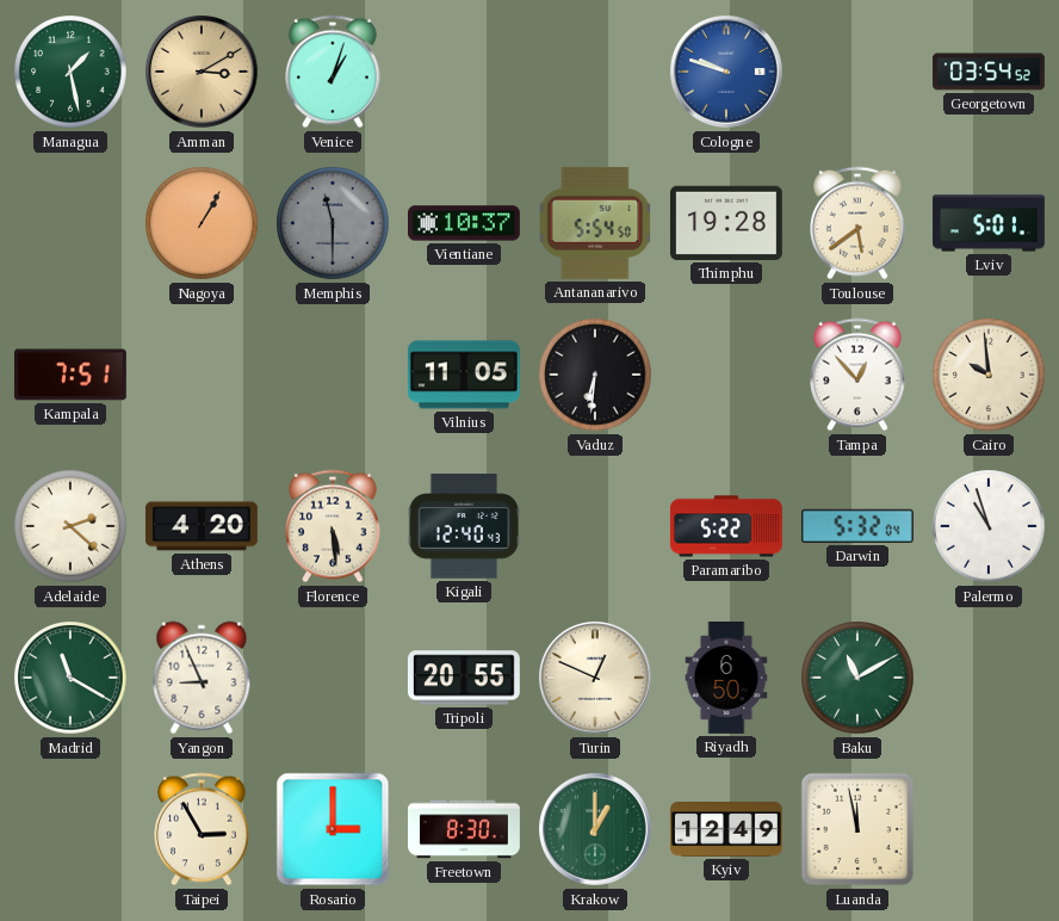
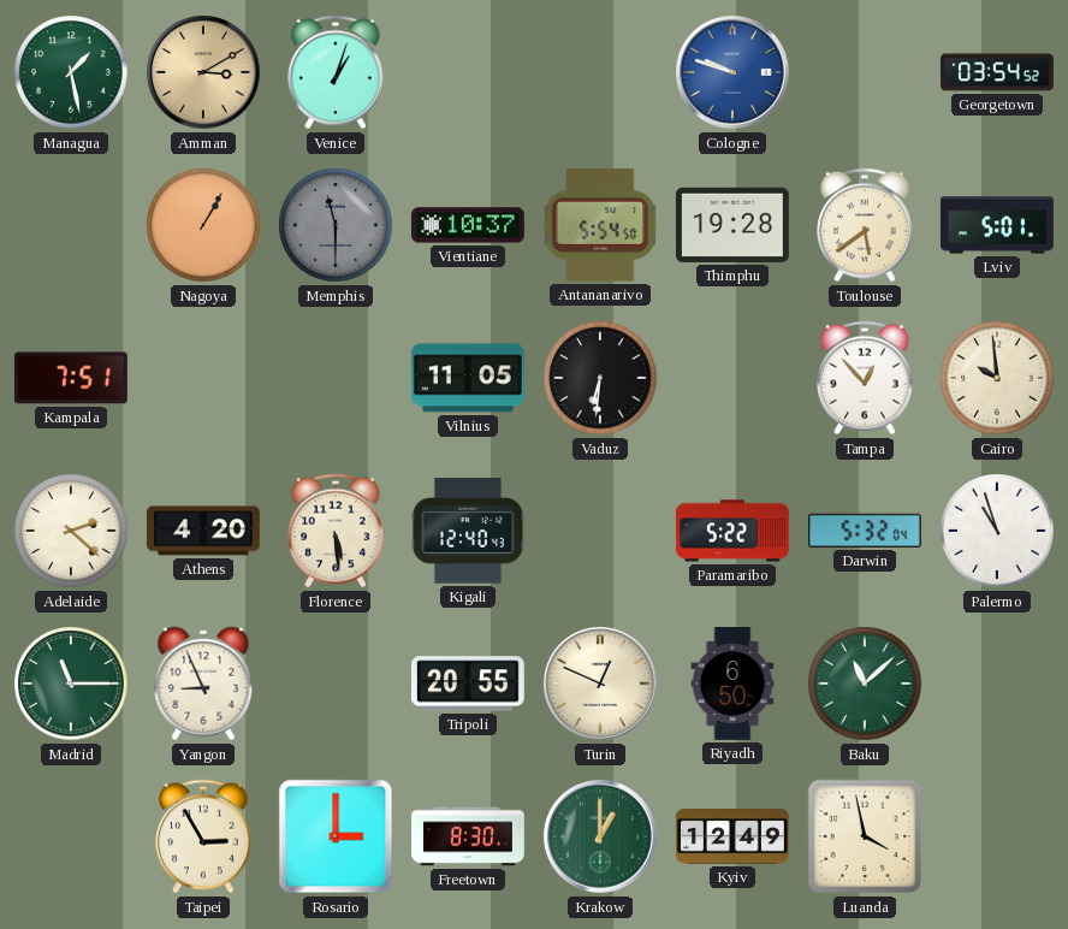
Madrid: 11:20 -> 11:15
Baku: 11:10 -> 11:08
Luanda: 11:58 -> 3:58
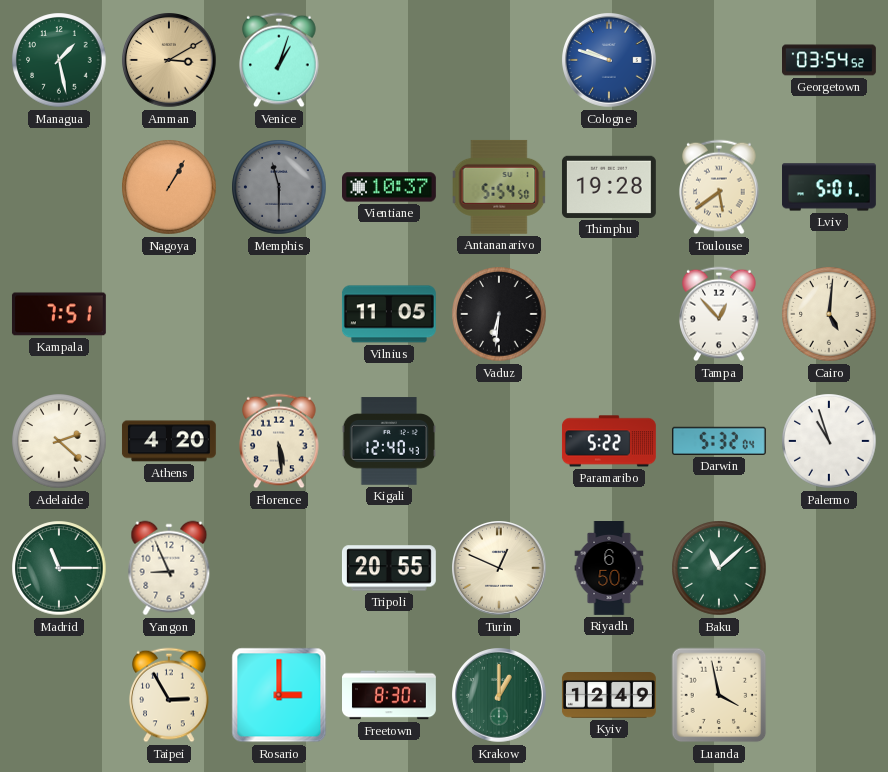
Cairo: 9:59 -> 5:01
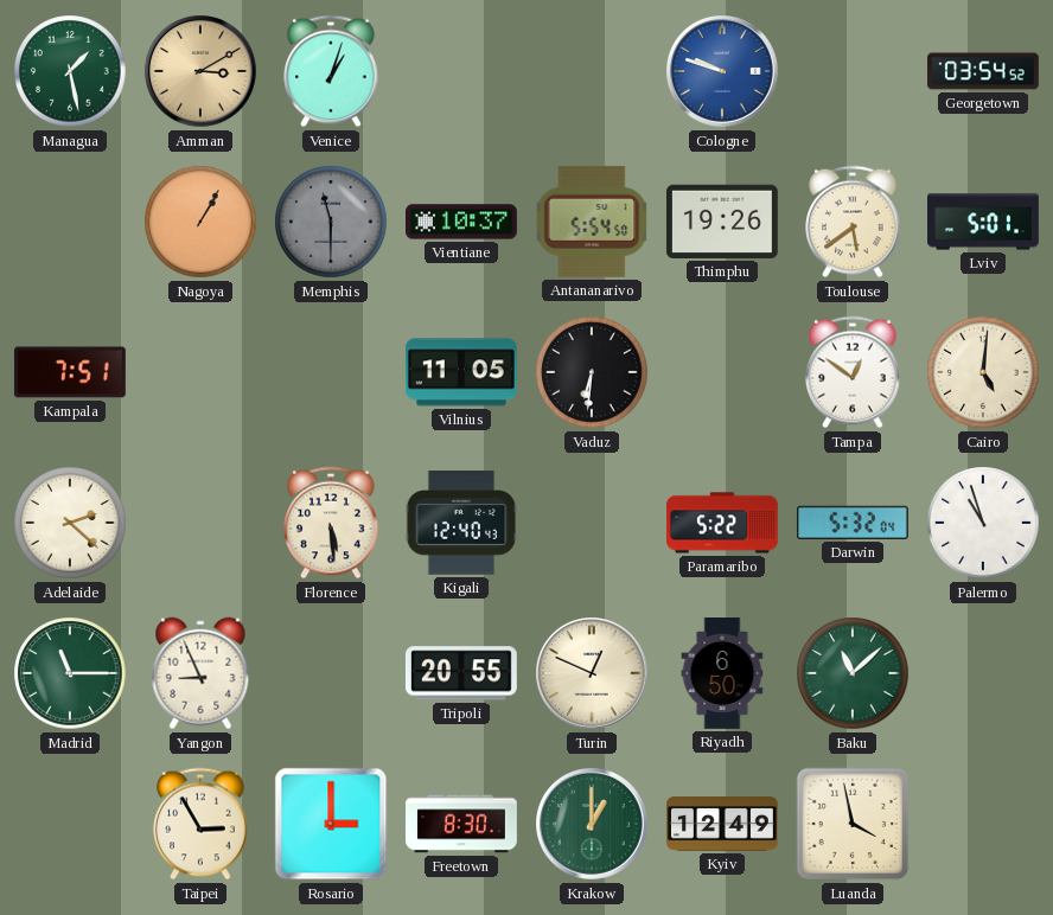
Thimphu: 19:28 -> 19:26
Tampa: 12:53 -> 12:51
Athens: 4:20 -> none
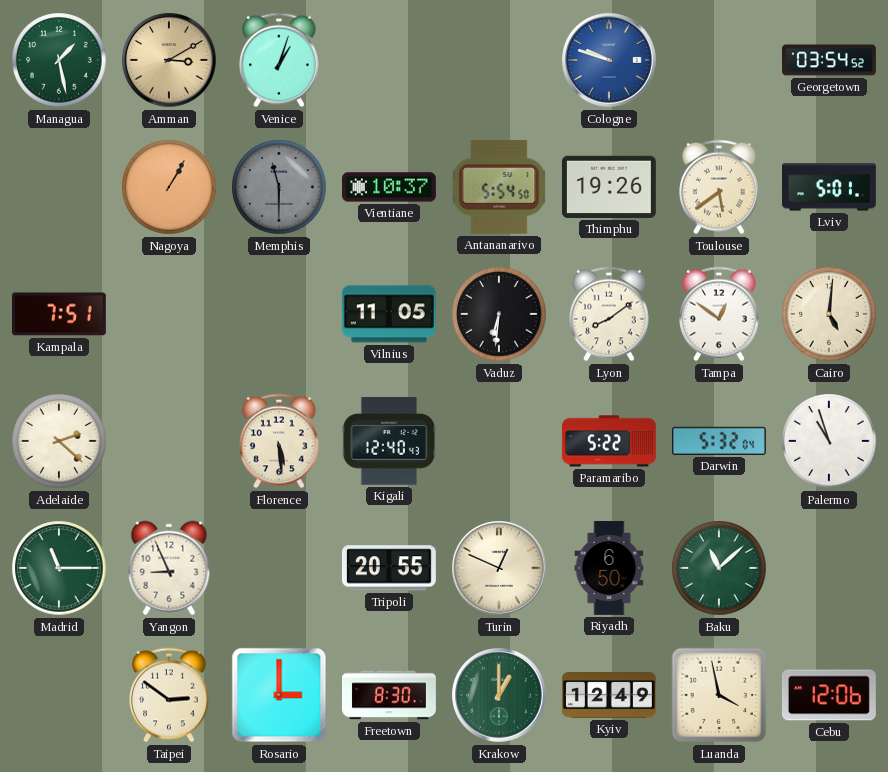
Lyon: none -> 8:09
Taipei: 2:55 -> 2:51
Cebu: none -> 12:06
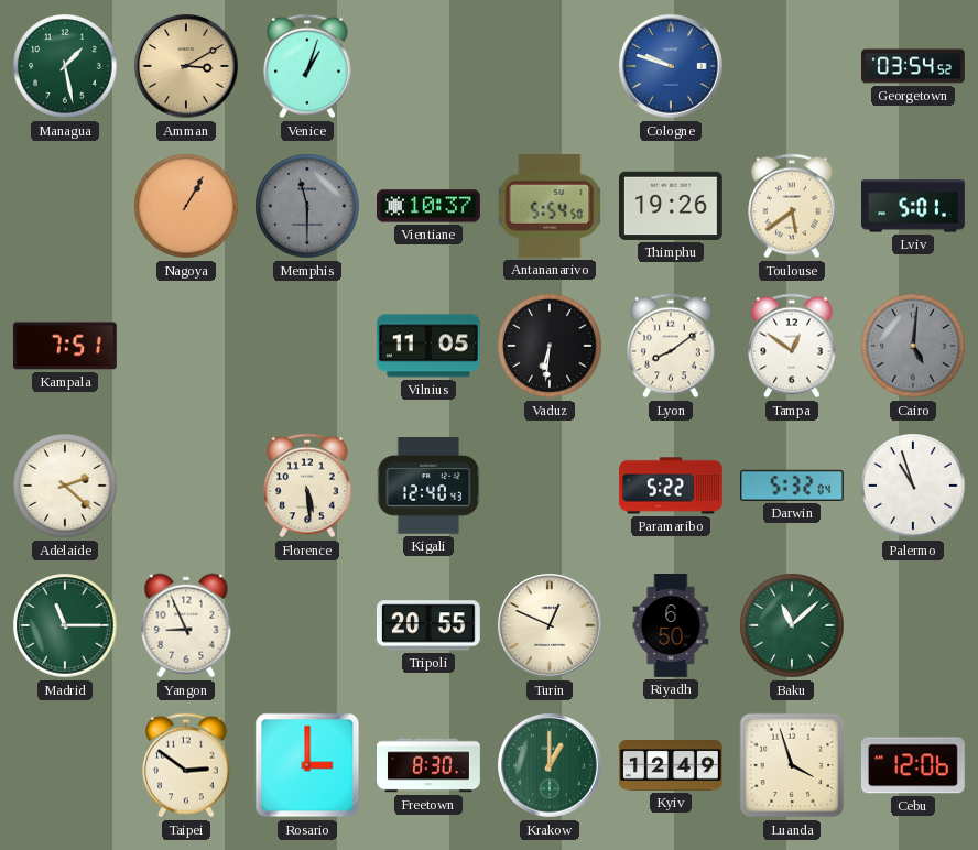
Cairo dial: cream -> grey
Luanda: 3:58 -> 3:57
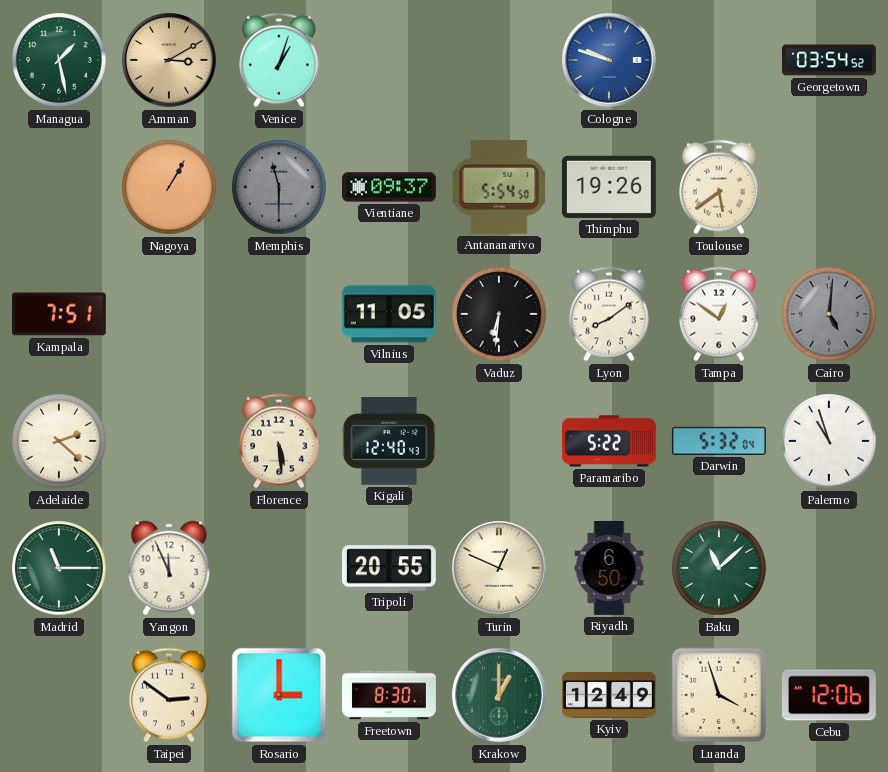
Vientiane: 10:37 -> 09:37
Lviv: 5:01 -> none
Yangon: 8:56 -> 11:56
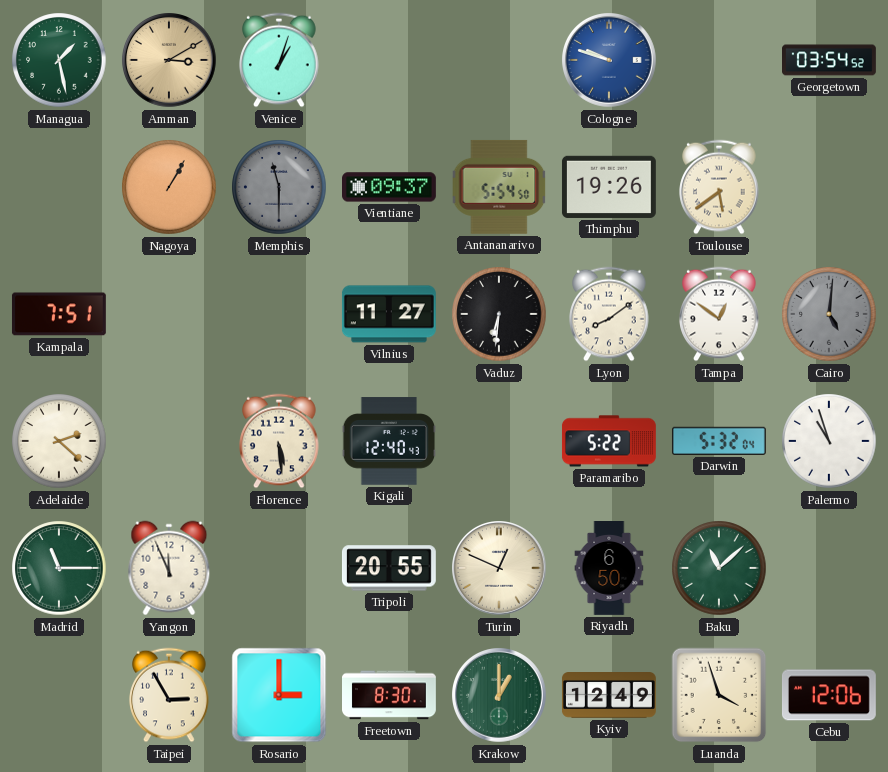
Vilnius: 11:05 -> 11:27
Taipei: 2:51 -> 2:55
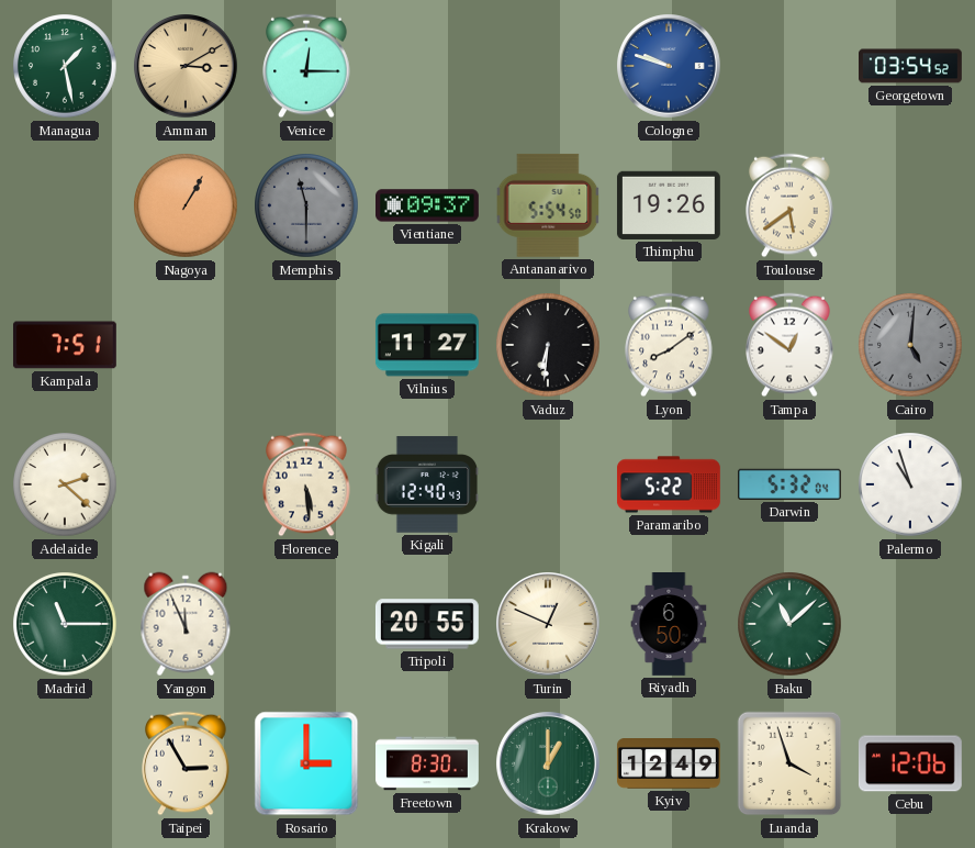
Venice: 1:03 -> 12:15
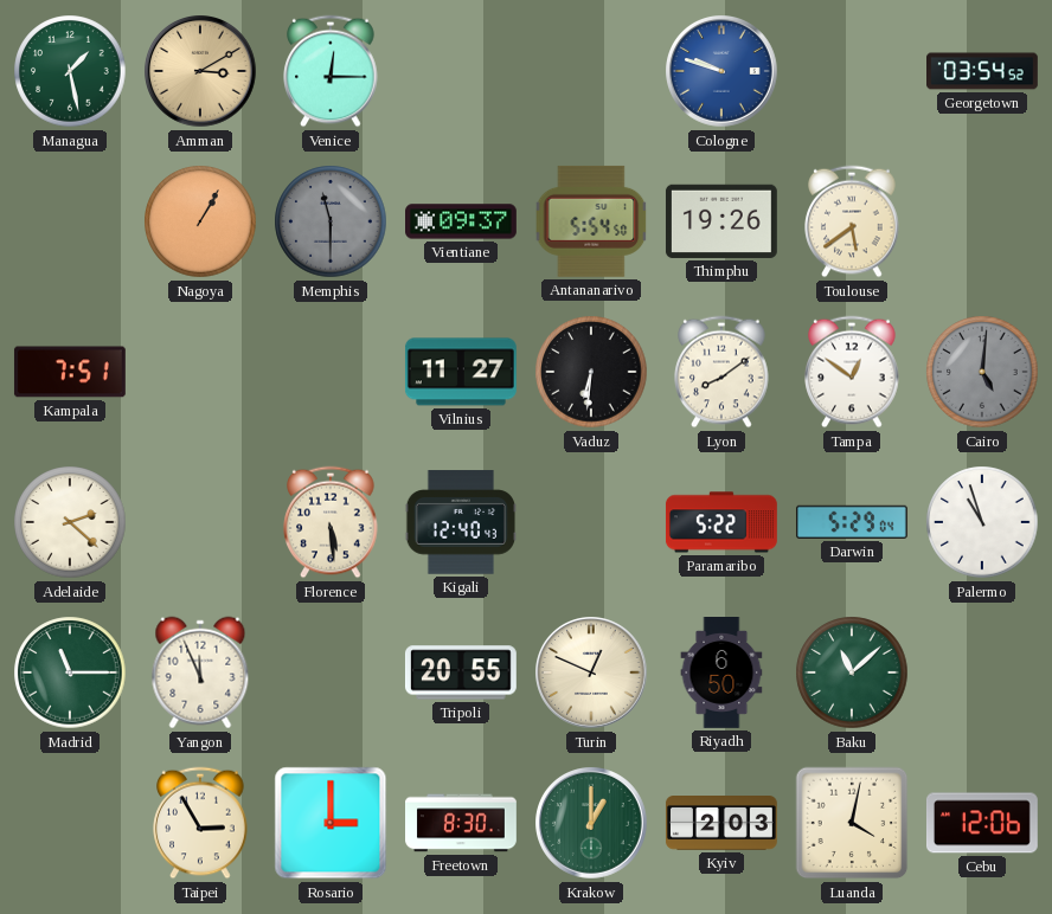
Darwin: 5:32 -> 5:29
Kyiv: 12:49 -> 2:03
Luanda: 3:57 -> 4:02
